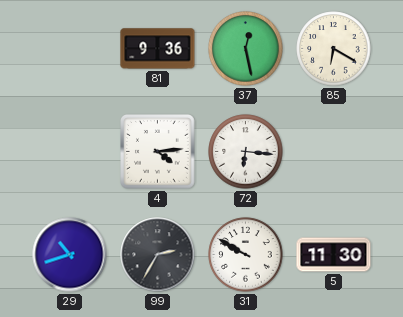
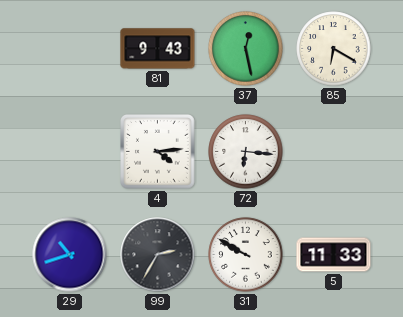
81: 9:36 -> 9:43
5: 11:30 -> 11:33
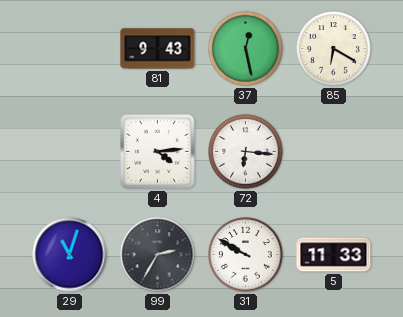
29: 10:42 -> 11:03
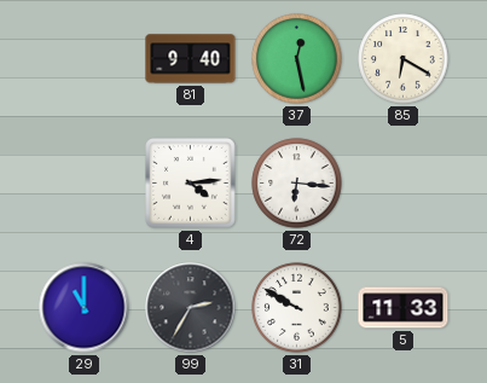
81: 9:43 -> 9:40
29: 11:03 -> 11:00
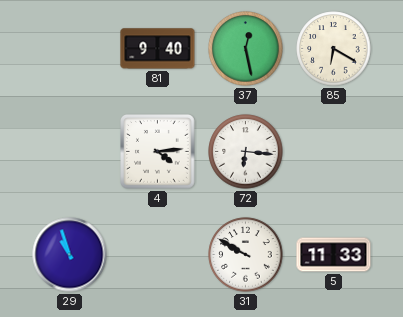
29: 11:00 -> 10:57
99: 2:35 -> none
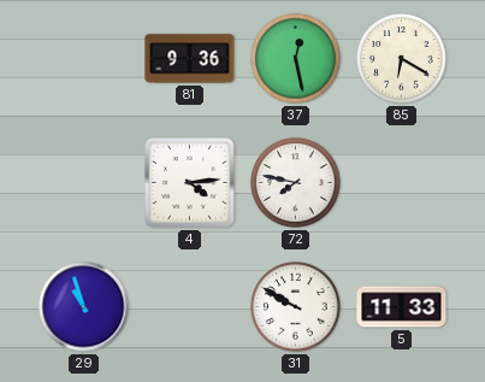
81: 9:40 -> 9:36
72: 6:16 -> 7:47
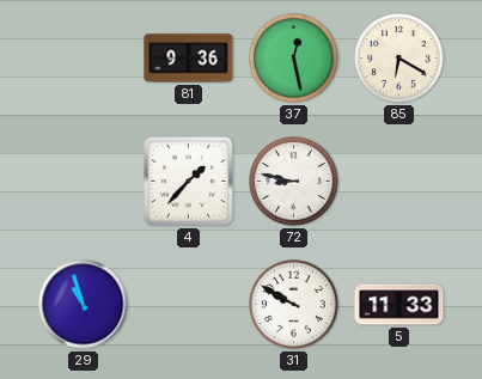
4: 4:14 -> 1:37
72: 7:47 -> 8:47
